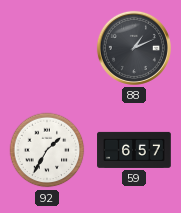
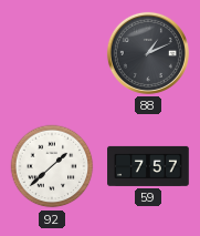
92: 1:35 -> 1:38
59: 6:57 -> 7:57
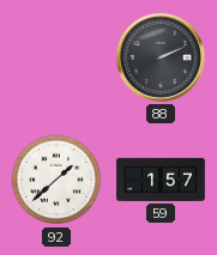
88: 1:11 -> 2:11
59: 7:57 -> 1:57
